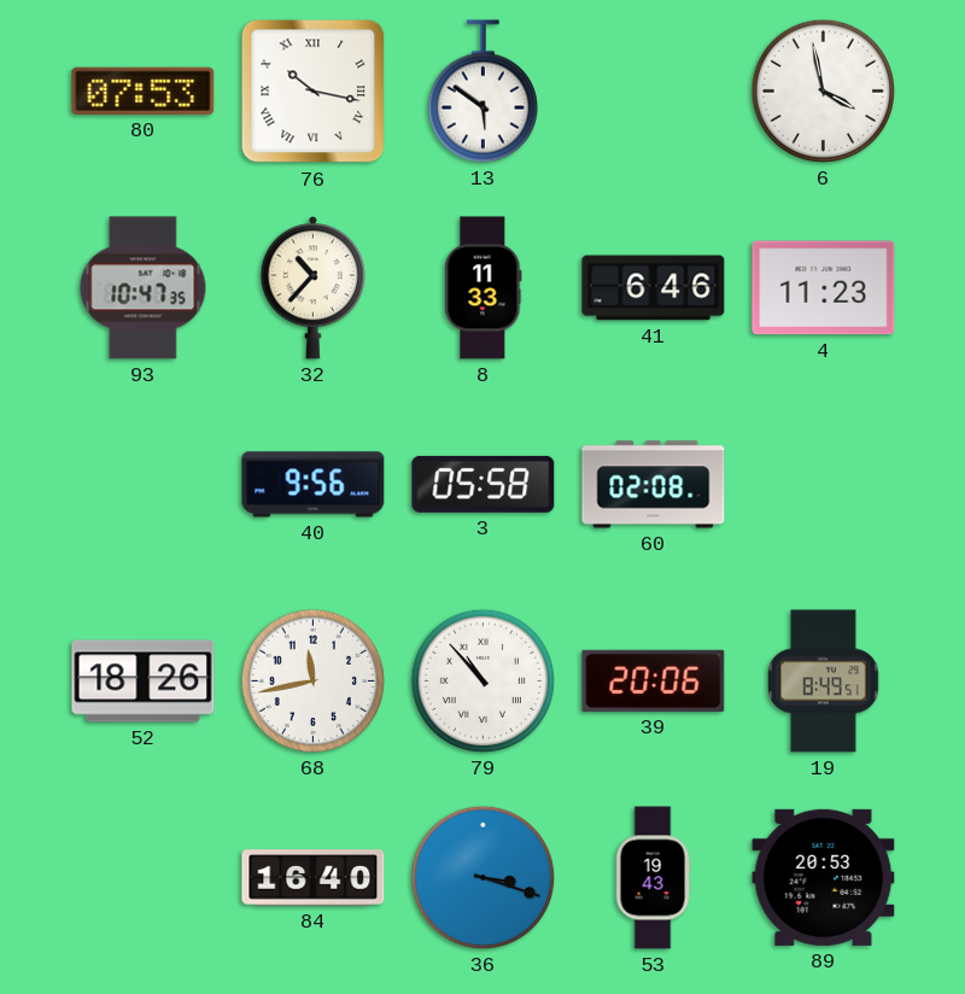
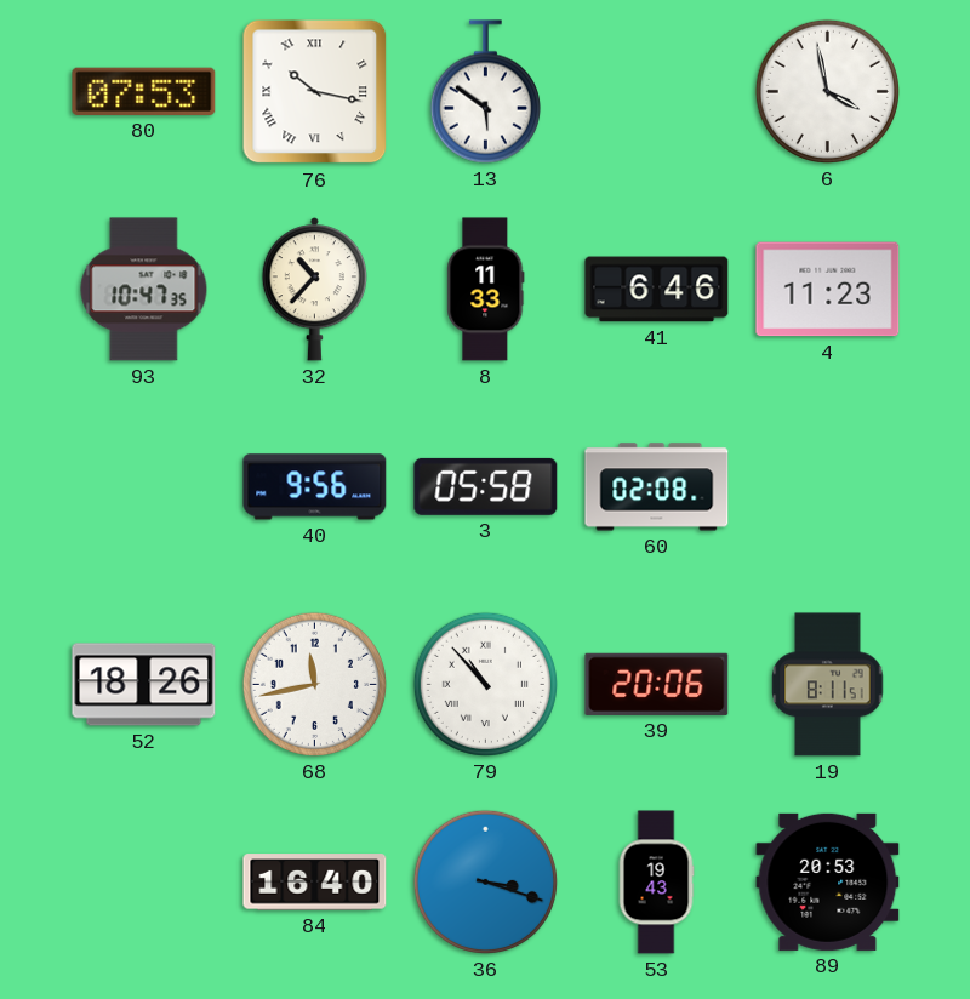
19: 8:49 -> 8:11
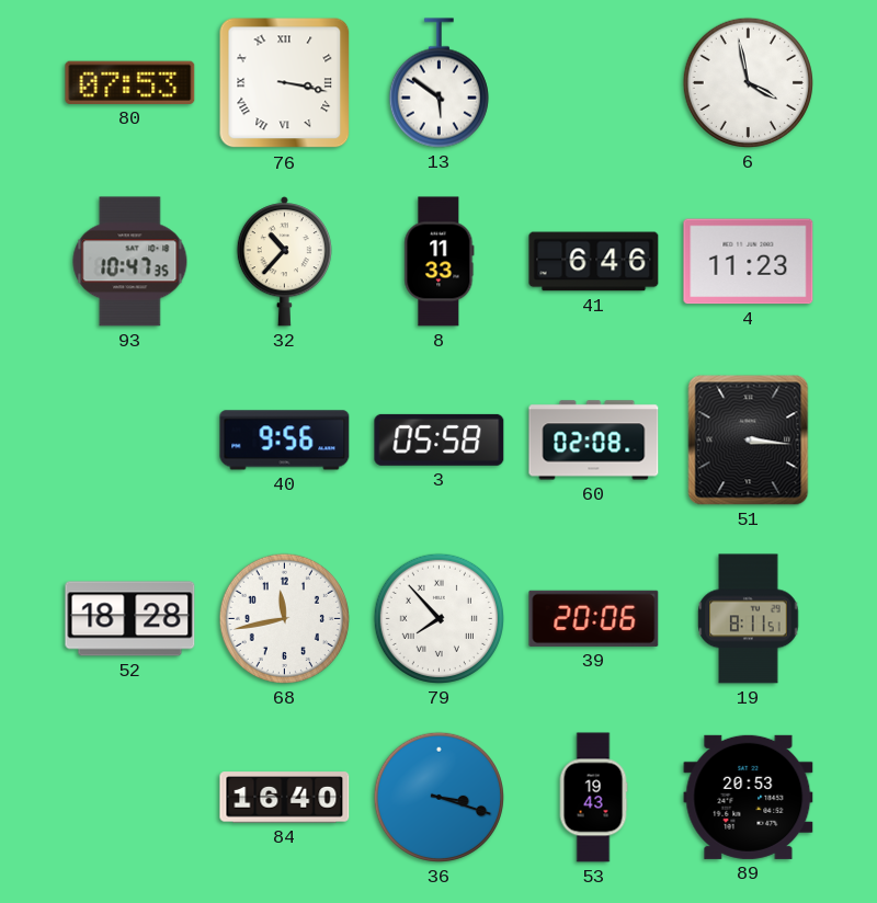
76: 10:17 -> 3:17
51: none -> 3:16
52: 18:26 -> 18:28
79: 10:53 -> 7:53
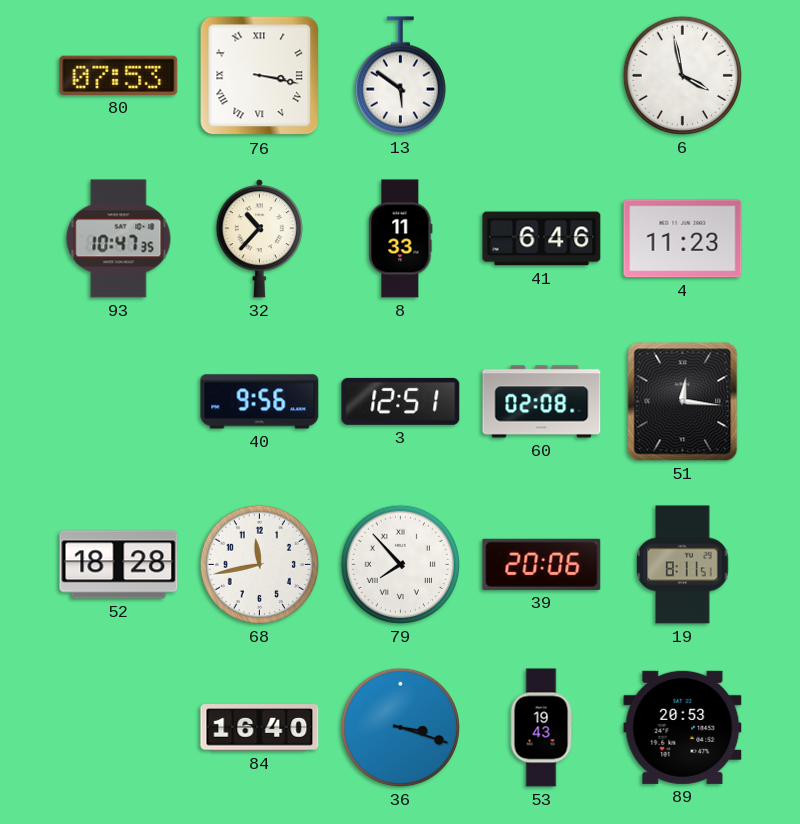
3: 05:58 -> 12:51
51: 3:16 -> 12:16
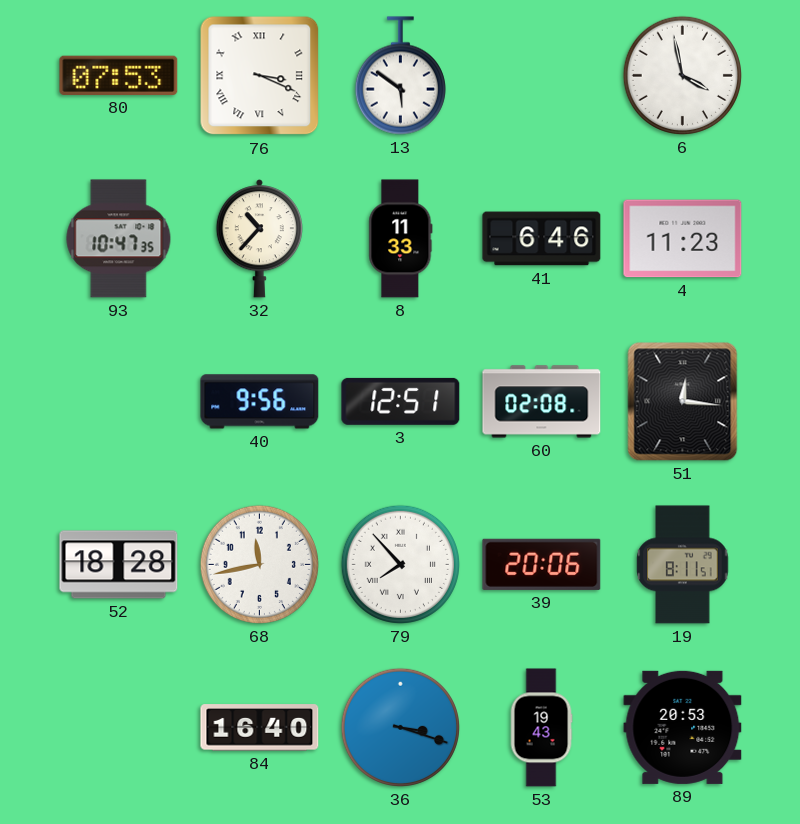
76: 3:17 -> 3:19
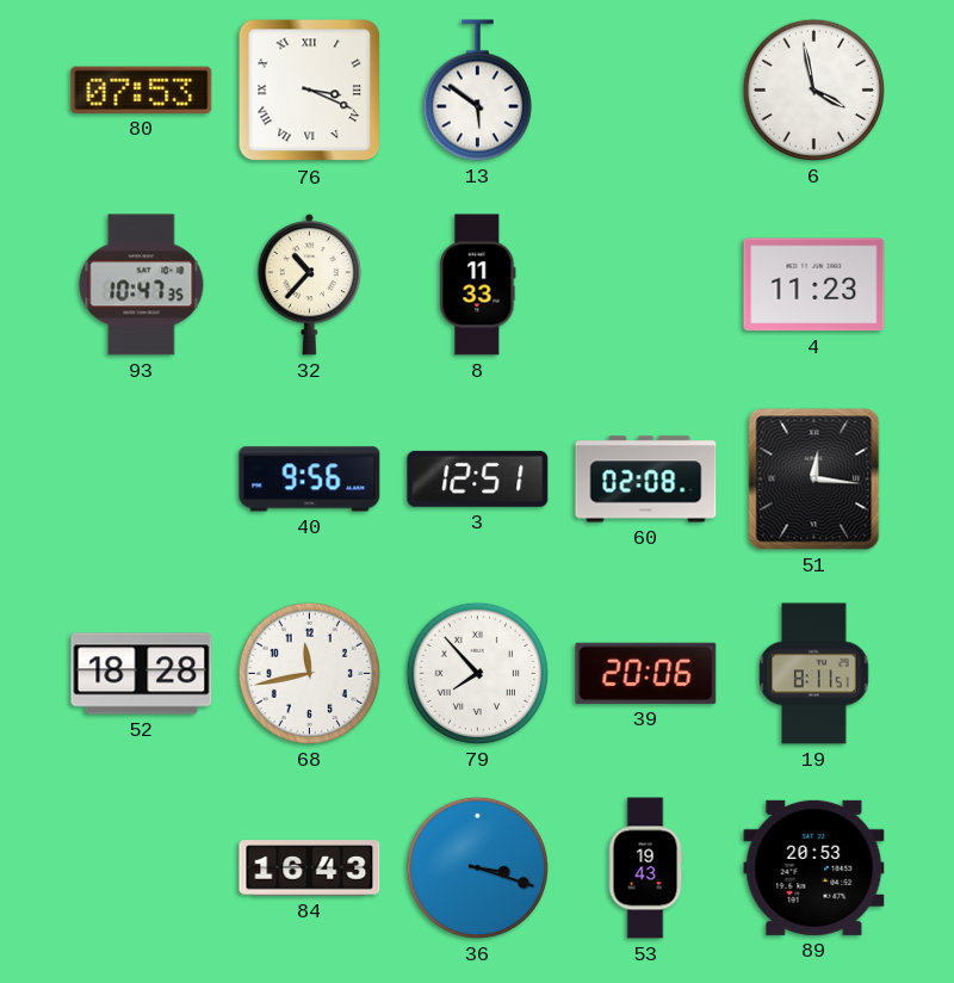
41: 6:46 -> none
84: 16:40 -> 16:43
